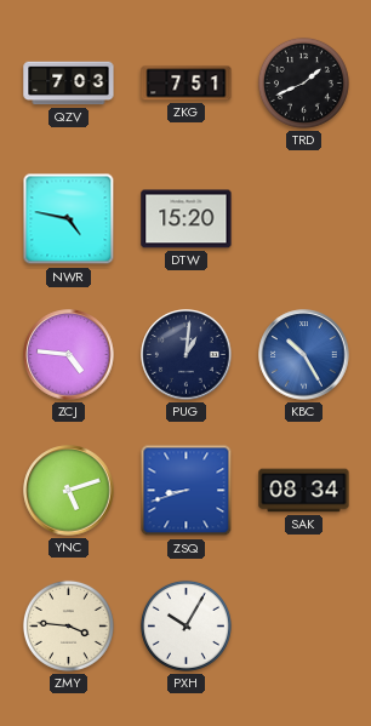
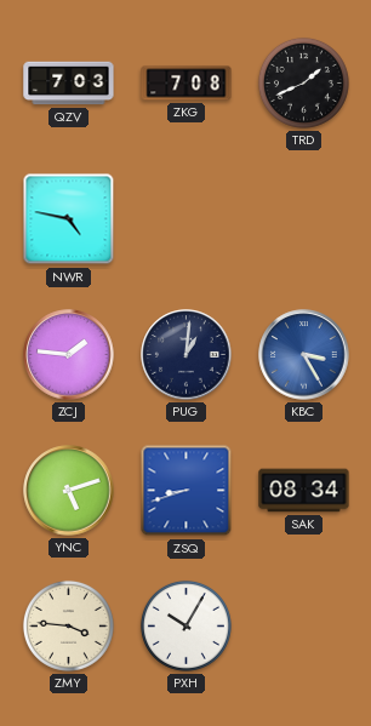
ZKG: 7:51 -> 7:08
DTW: 15:20 -> none
ZCJ: 4:46 -> 1:46
KBC: 10:25 -> 3:25
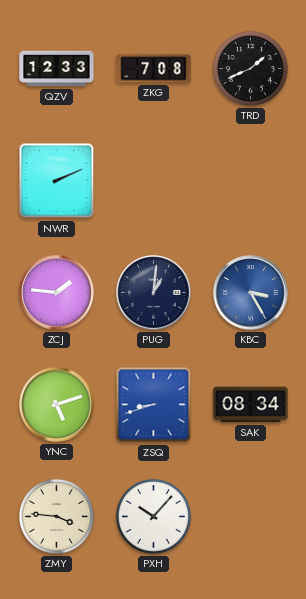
QZV: 7:03 -> 12:33
NWR: 4:47 -> 2:11
PXH: 10:05 -> 10:07
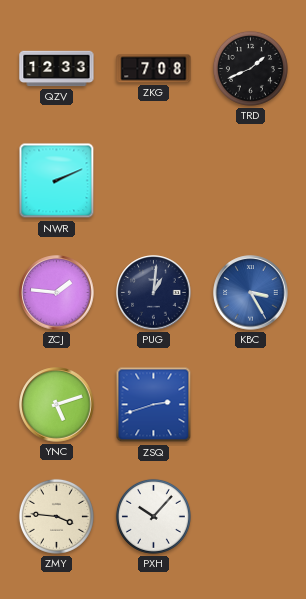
ZSQ: 8:42 -> 2:42
SAK: 08:34 -> none
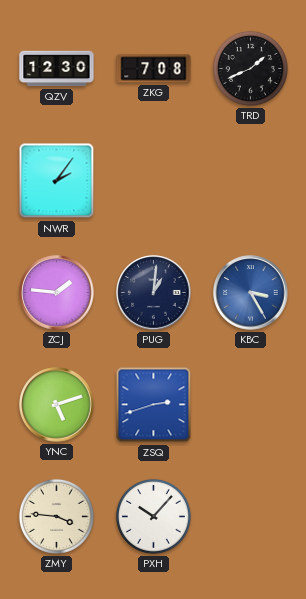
QZV: 12:33 -> 12:30
NWR: 2:11 -> 2:06
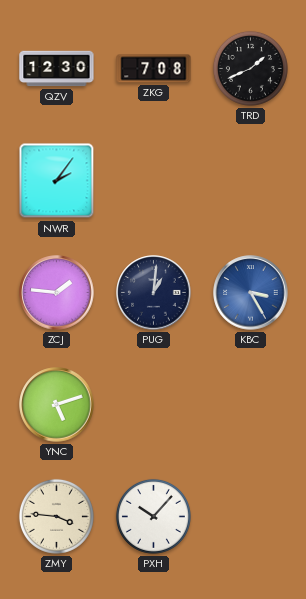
ZSQ: 2:42 -> none
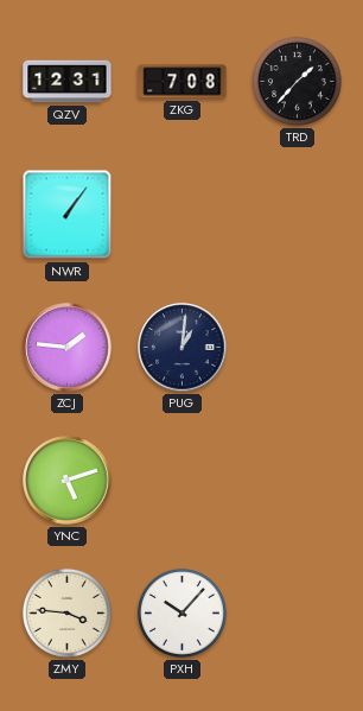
QZV: 12:30 -> 12:31
TRD: 1:41 -> 1:37
NWR: 2:06 -> 1:06
KBC: 3:25 -> none
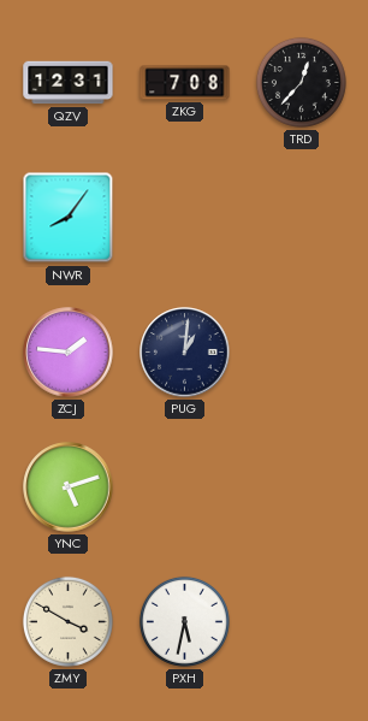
TRD: 1:37 -> 12:37
NWR: 1:06 -> 8:06
ZMY: 3:46 -> 3:50
PXH: 10:07 -> 5:32
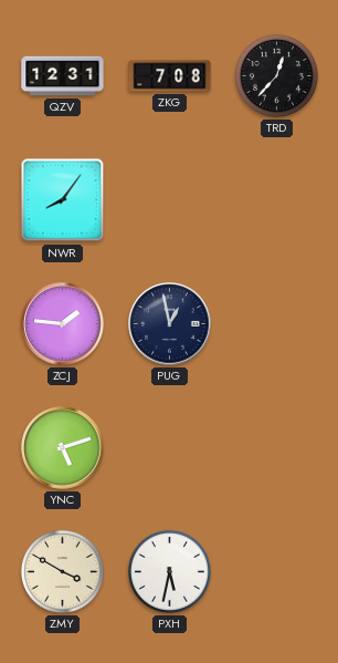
PUG: 1:01 -> 12:58
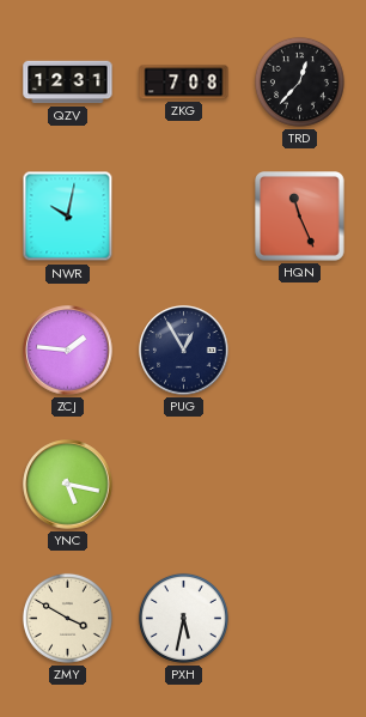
NWR: 8:06 -> 10:02
HQN: none -> 11:26
PUG: 12:58 -> 12:55
YNC: 5:12 -> 5:17
